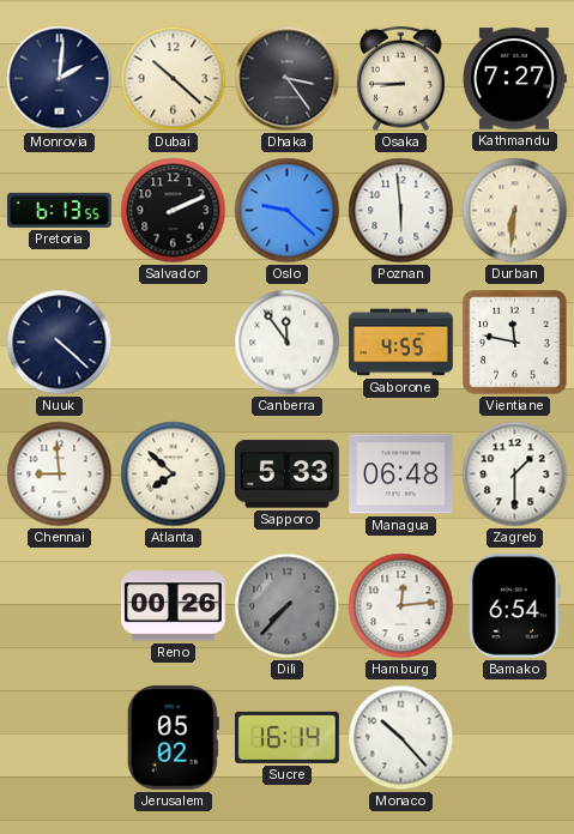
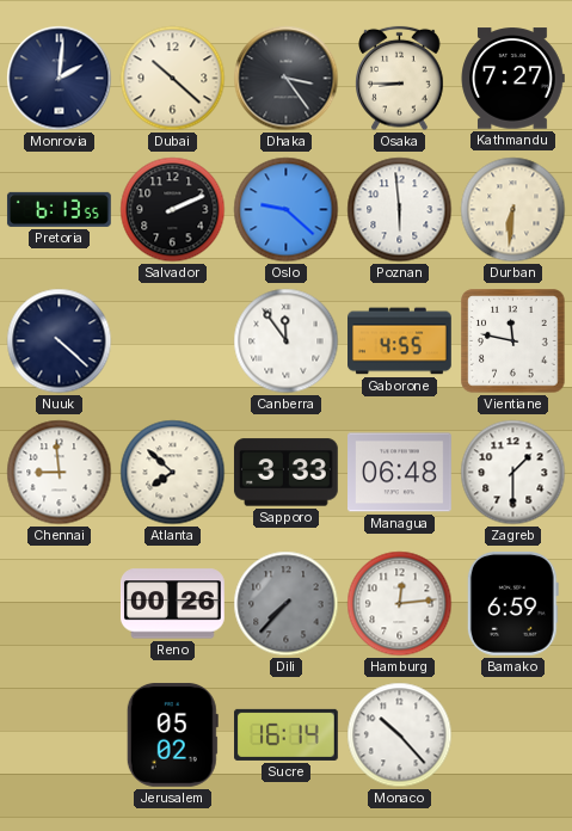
Sapporo: 5:33 -> 3:33
Bamako: 6:54 -> 6:59
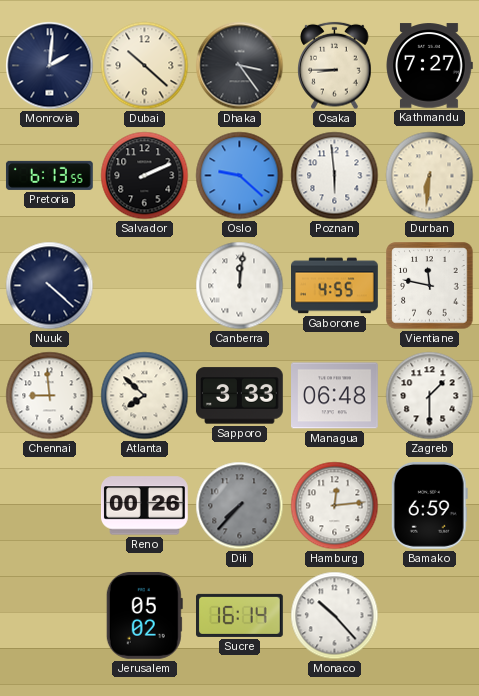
Canberra: 11:54 -> 12:01
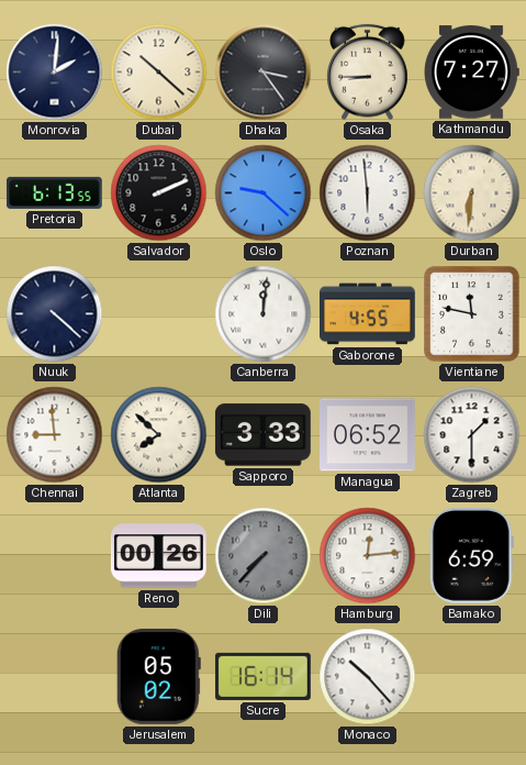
Managua: 06:48 -> 06:52
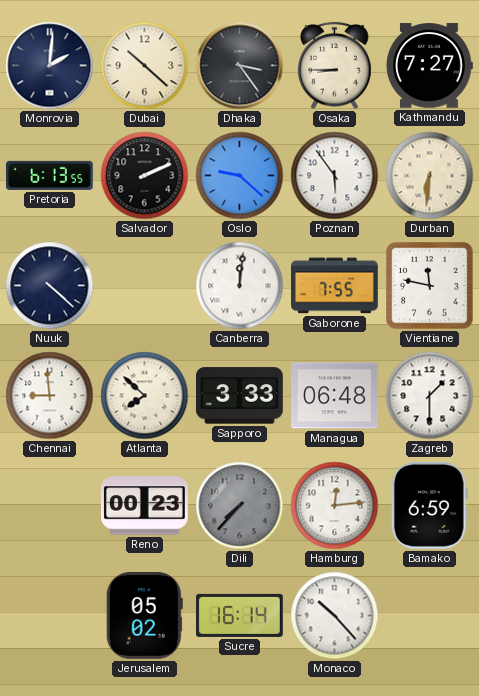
Poznan: 5:59 -> 5:54
Gaborone: 4:55 -> 7:55
Managua: 06:52 -> 06:48
Reno: 00:26 -> 00:23
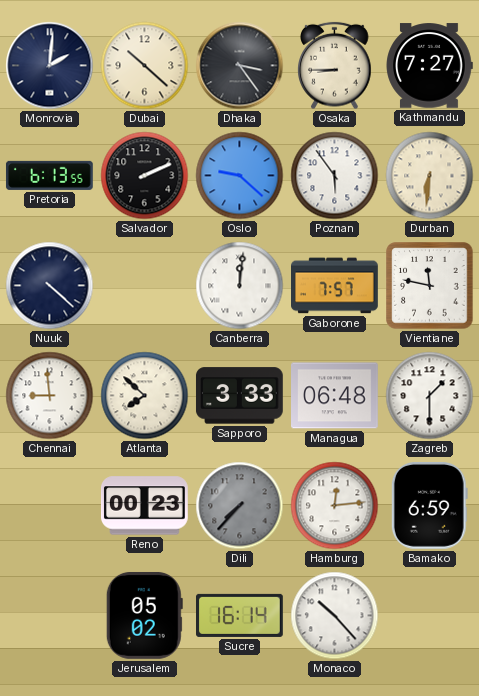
Gaborone: 7:55 -> 7:57
